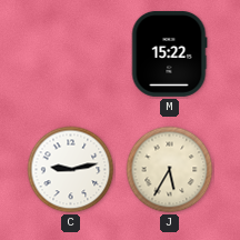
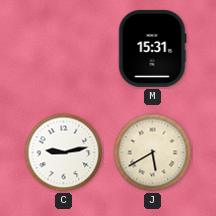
M: 15:22 -> 15:31
J: 5:35 -> 5:40
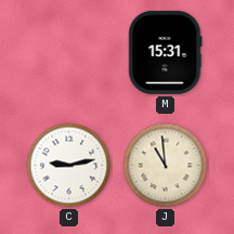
J: 5:40 -> 10:59
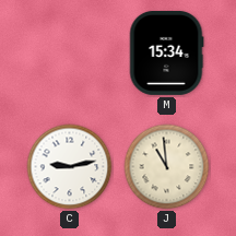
M: 15:31 -> 15:34
